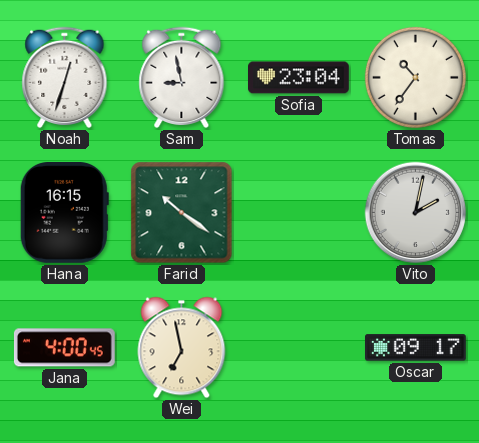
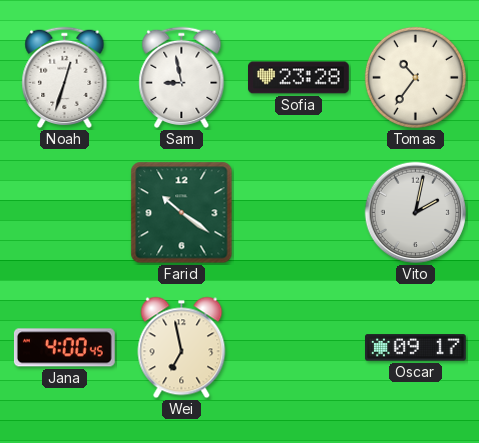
Sofia: 23:04 -> 23:28
Hana: 16:15 -> none
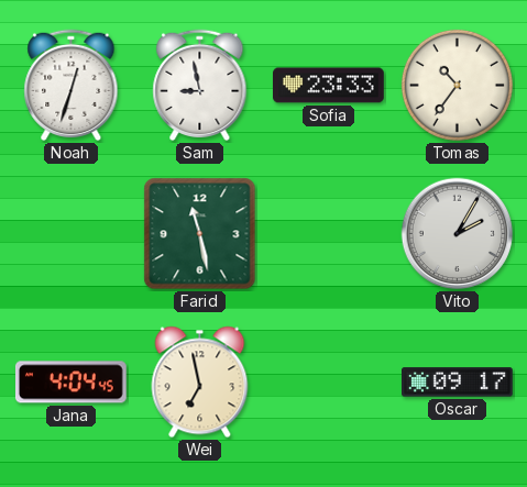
Sofia: 23:28 -> 23:33
Farid: 10:21 -> 11:28
Vito: 2:02 -> 2:05
Jana: 4:00 -> 4:04
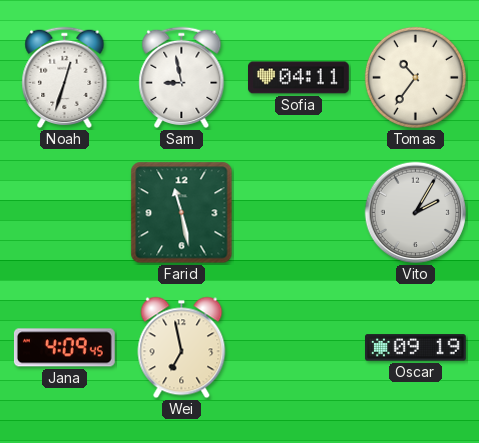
Sofia: 23:33 -> 04:11
Jana: 4:04 -> 4:09
Oscar: 09:17 -> 09:19
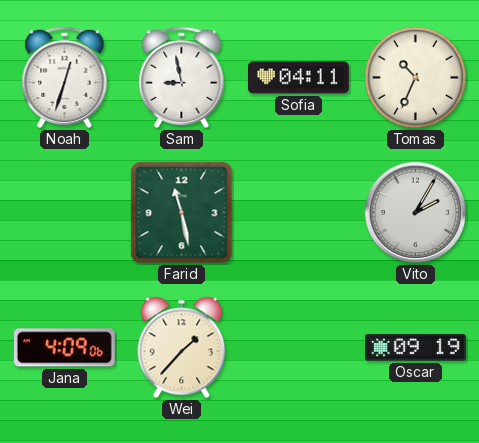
Tomas: 10:36 -> 10:34
Jana: 4:09:45 -> 4:09:06
Wei: 6:58 -> 1:37
